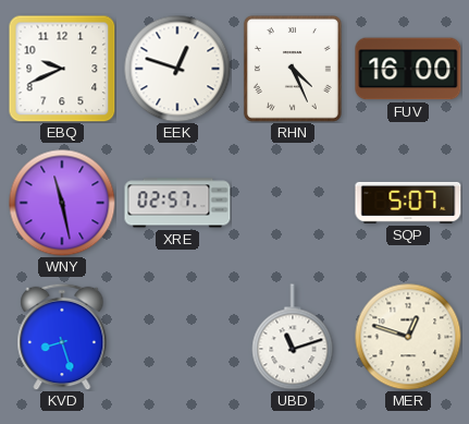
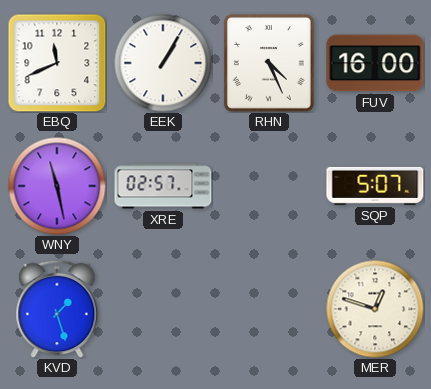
EBQ: 9:41 -> 11:41
EEK: 12:48 -> 1:05
KVD: 8:27 -> 1:27
UBD: 11:12 -> none
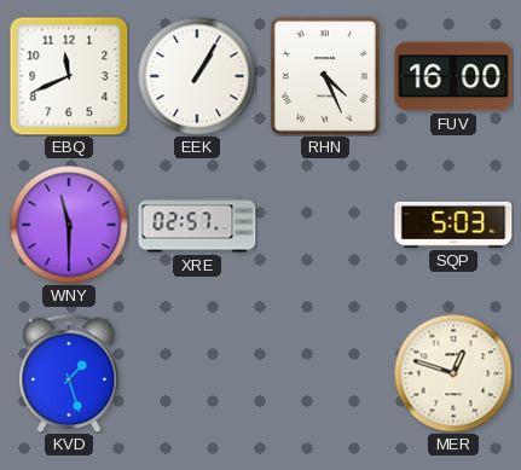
WNY: 11:28 -> 11:30
SQP: 5:07 -> 5:03
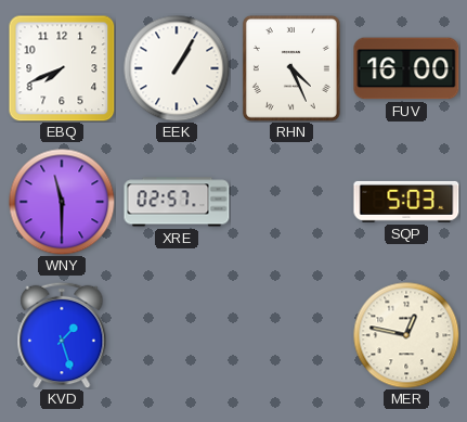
EBQ: 11:41 -> 7:41
MER: 12:48 -> 12:47
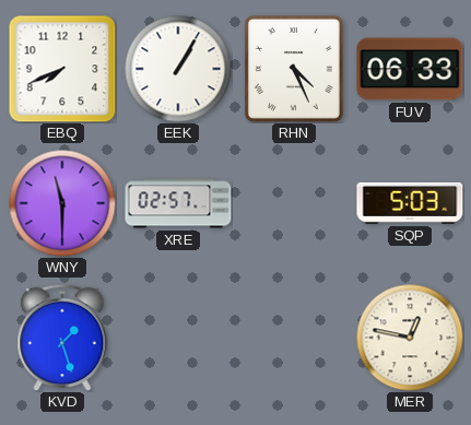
FUV: 16:00 -> 06:33
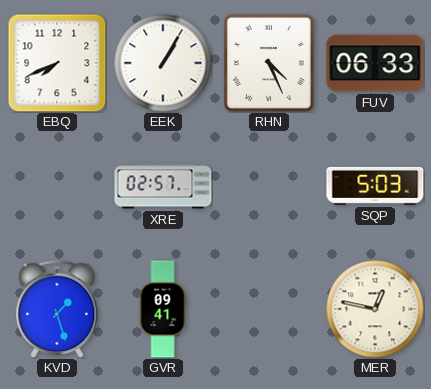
WNY: 11:30 -> none
GVR: none -> 09:41
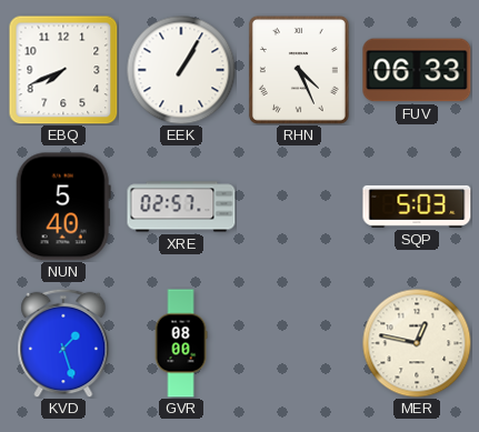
NUN: none -> 5:40
GVR: 09:41 -> 08:00
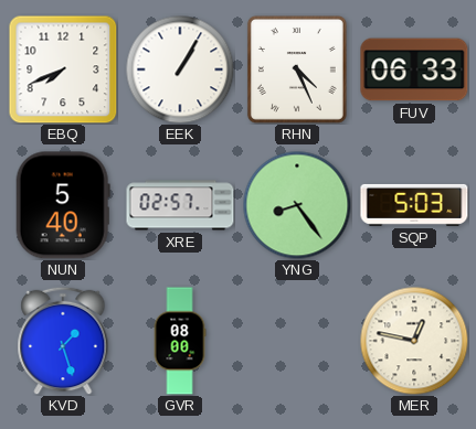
YNG: none -> 8:24
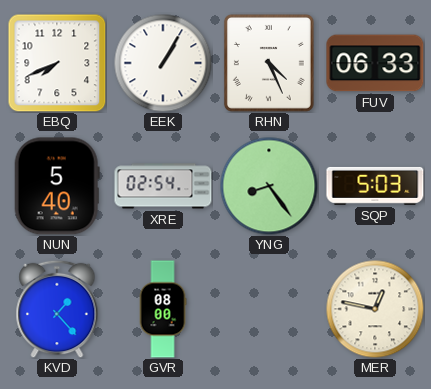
XRE: 02:57 -> 02:54
KVD: 1:27 -> 1:23
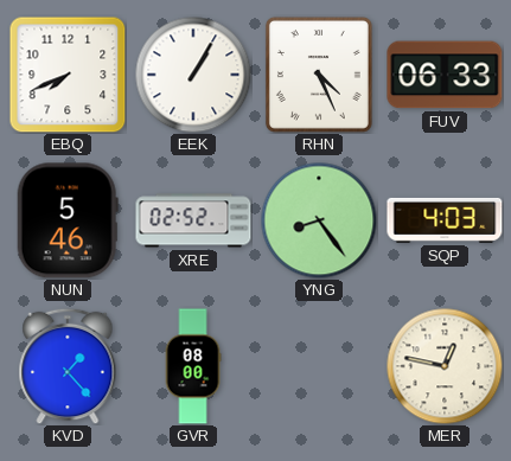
NUN: 5:40 -> 5:46
XRE: 02:54 -> 02:52
SQP: 5:03 -> 4:03
